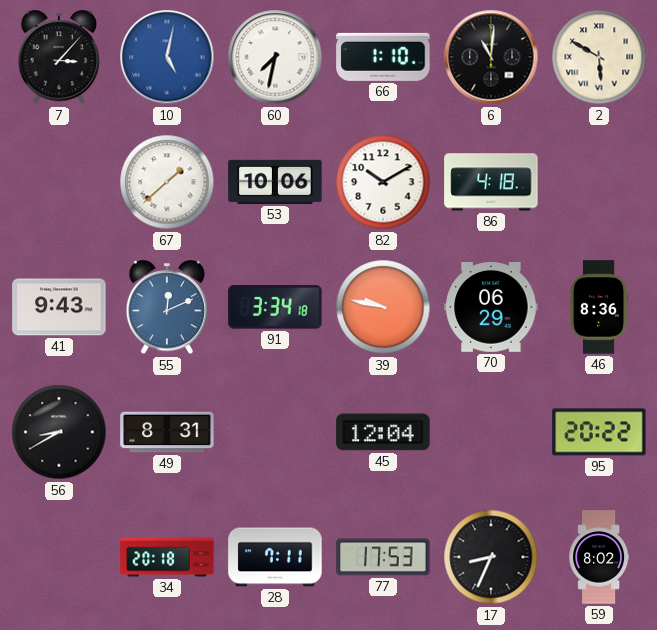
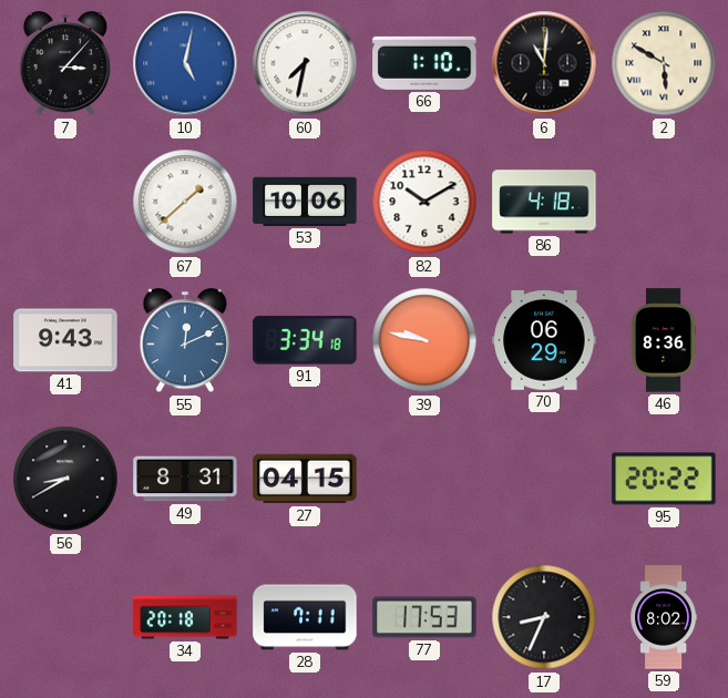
27: none -> 04:15
45: 12:04 -> none
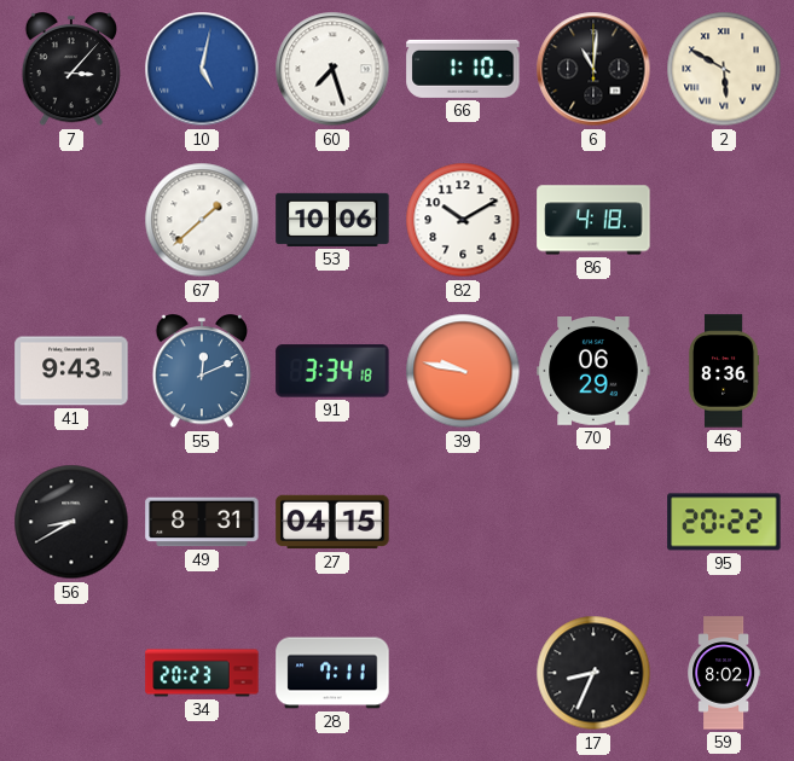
60: 7:32 -> 7:27
34: 20:18 -> 20:23
77: 17:53 -> none
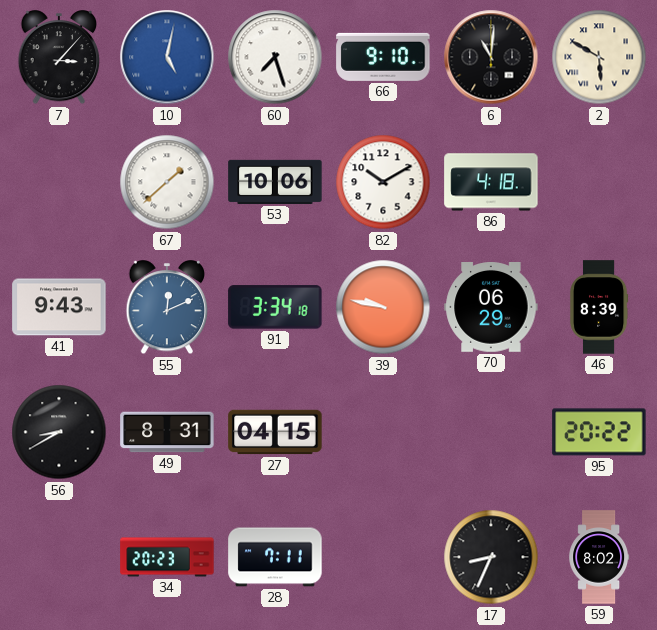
66: 1:10 -> 9:10
46: 8:36 -> 8:39
